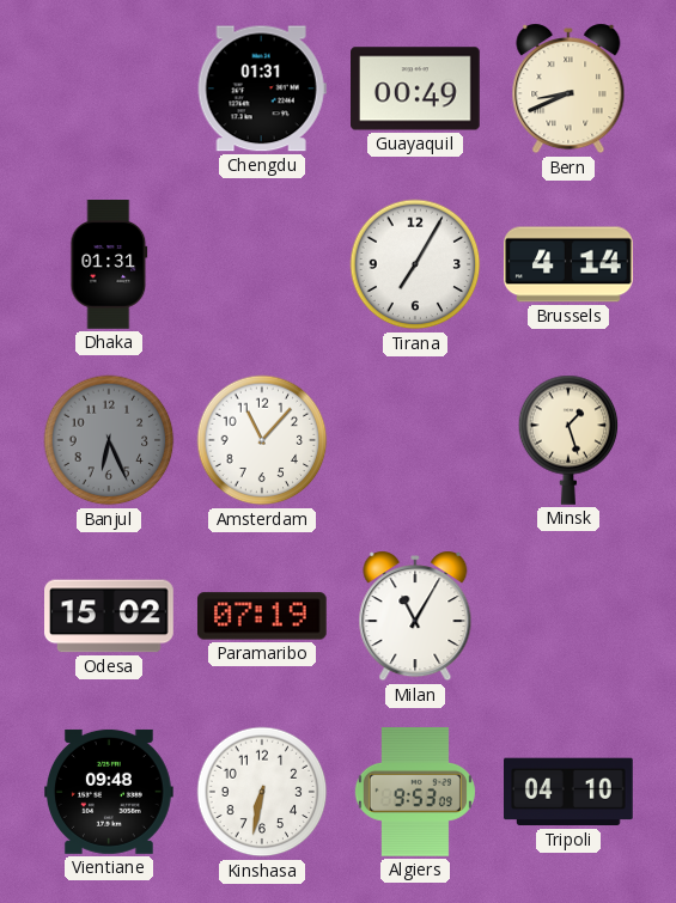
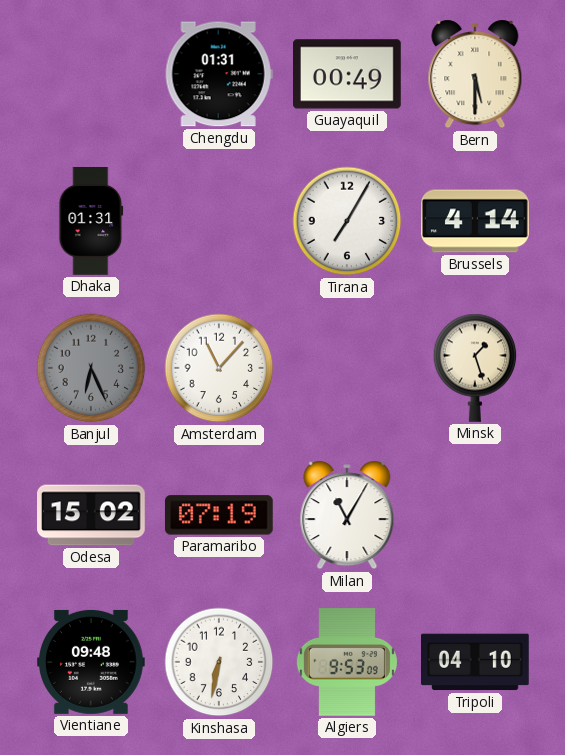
Bern: 8:41 -> 5:30
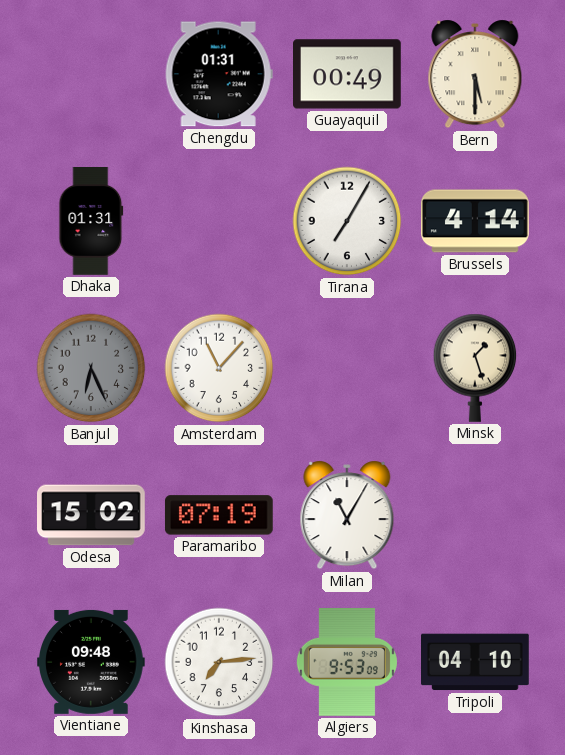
Kinshasa: 6:32 -> 7:14
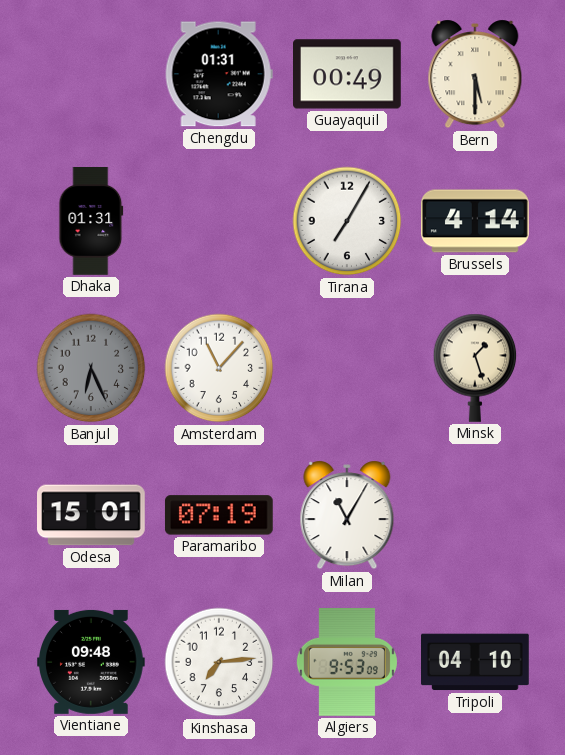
Odesa: 15:02 -> 15:01
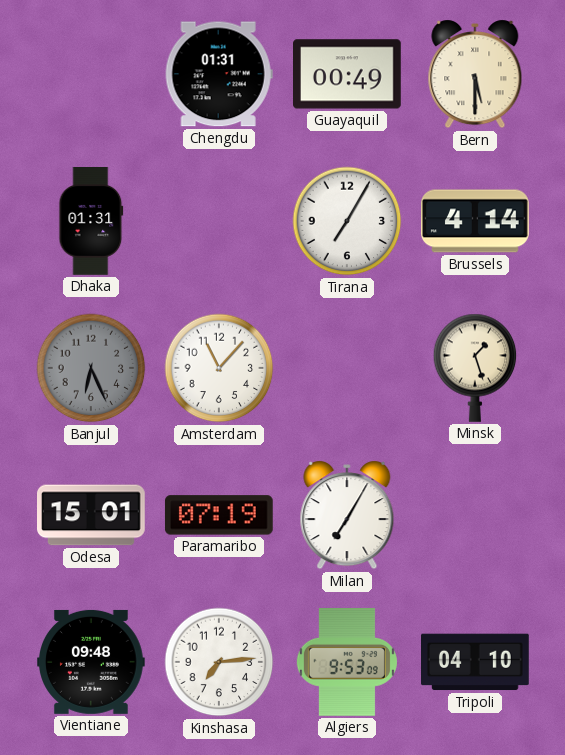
Milan: 11:05 -> 7:05
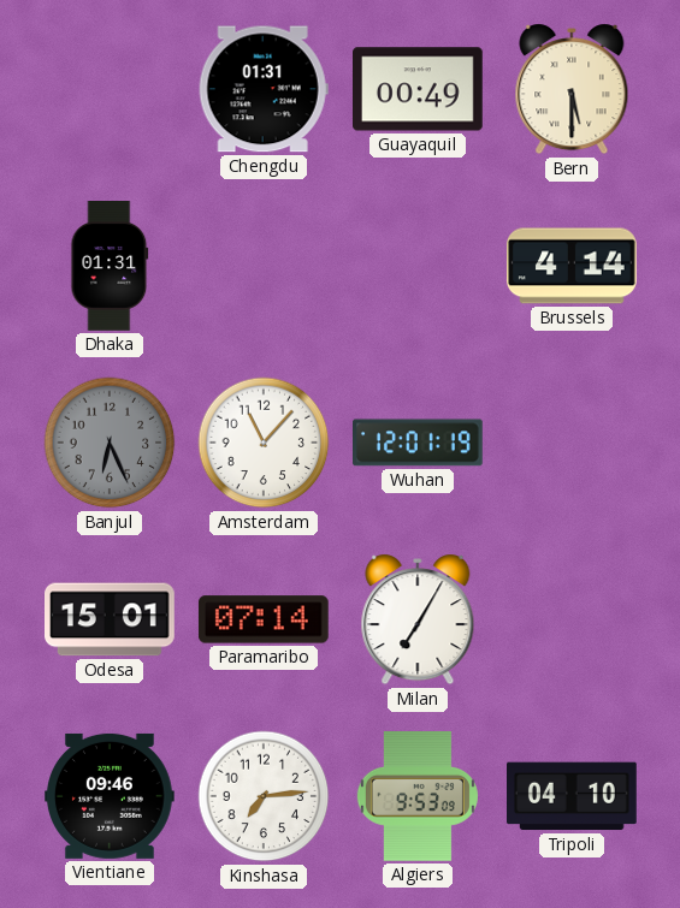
Tirana: 7:05 -> none
Wuhan: none -> 12:01
Minsk: 1:27 -> none
Paramaribo: 07:19 -> 07:14
Vientiane: 09:48 -> 09:46
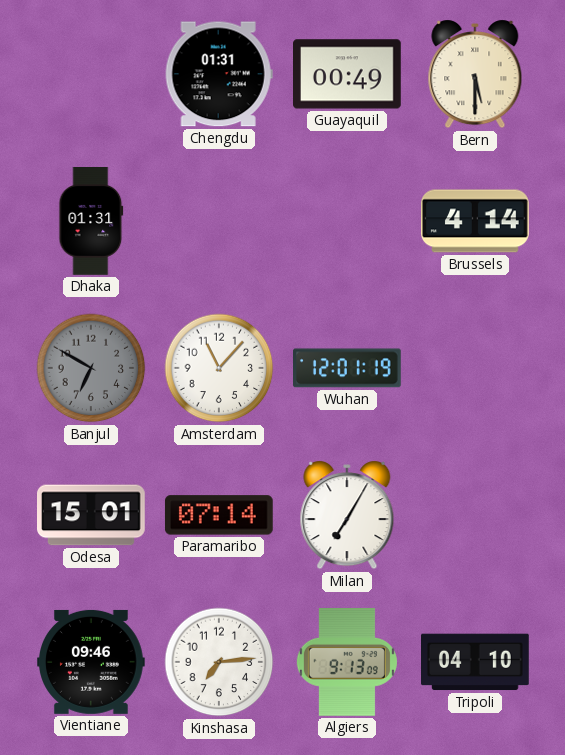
Banjul: 6:26 -> 6:50
Algiers: 9:53 -> 9:13
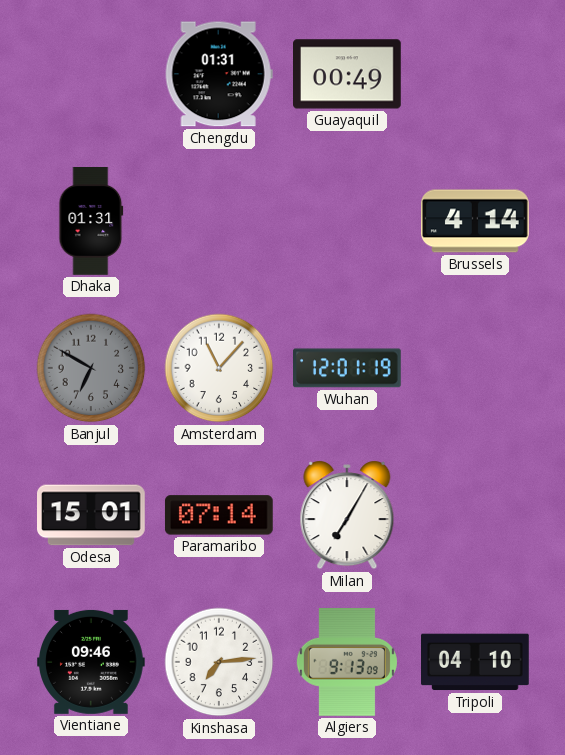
Bern: 5:30 -> none
